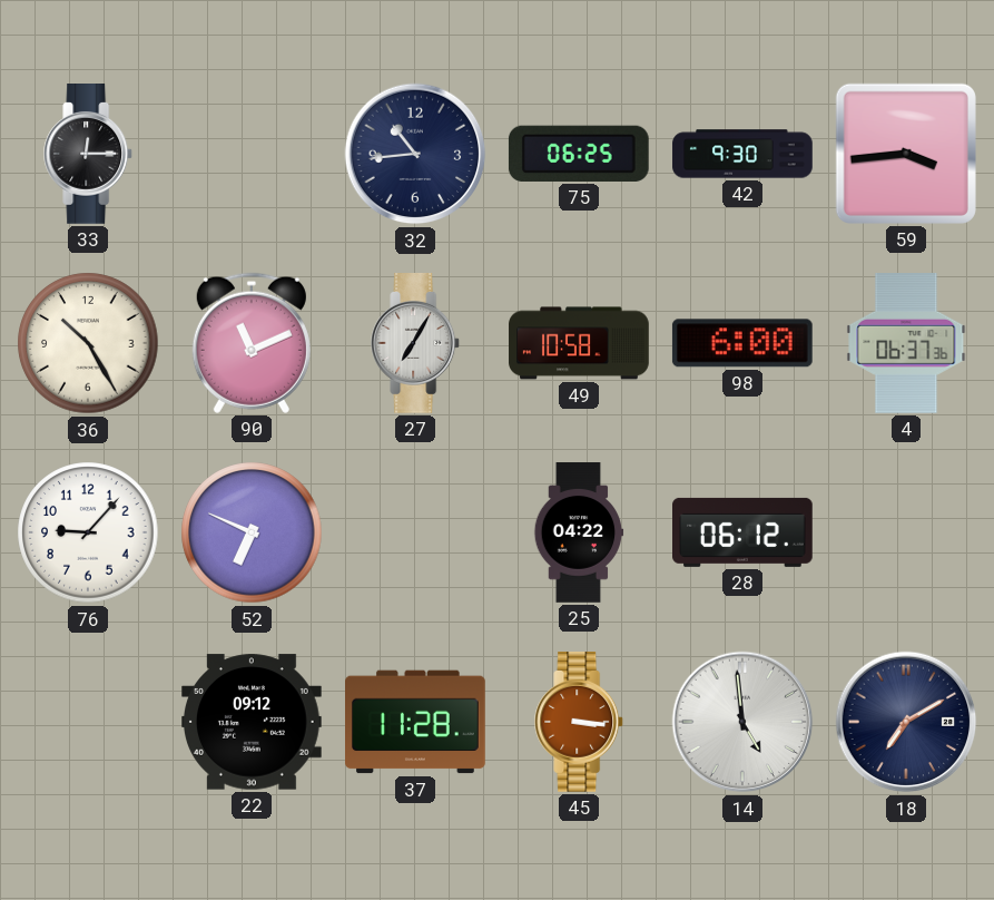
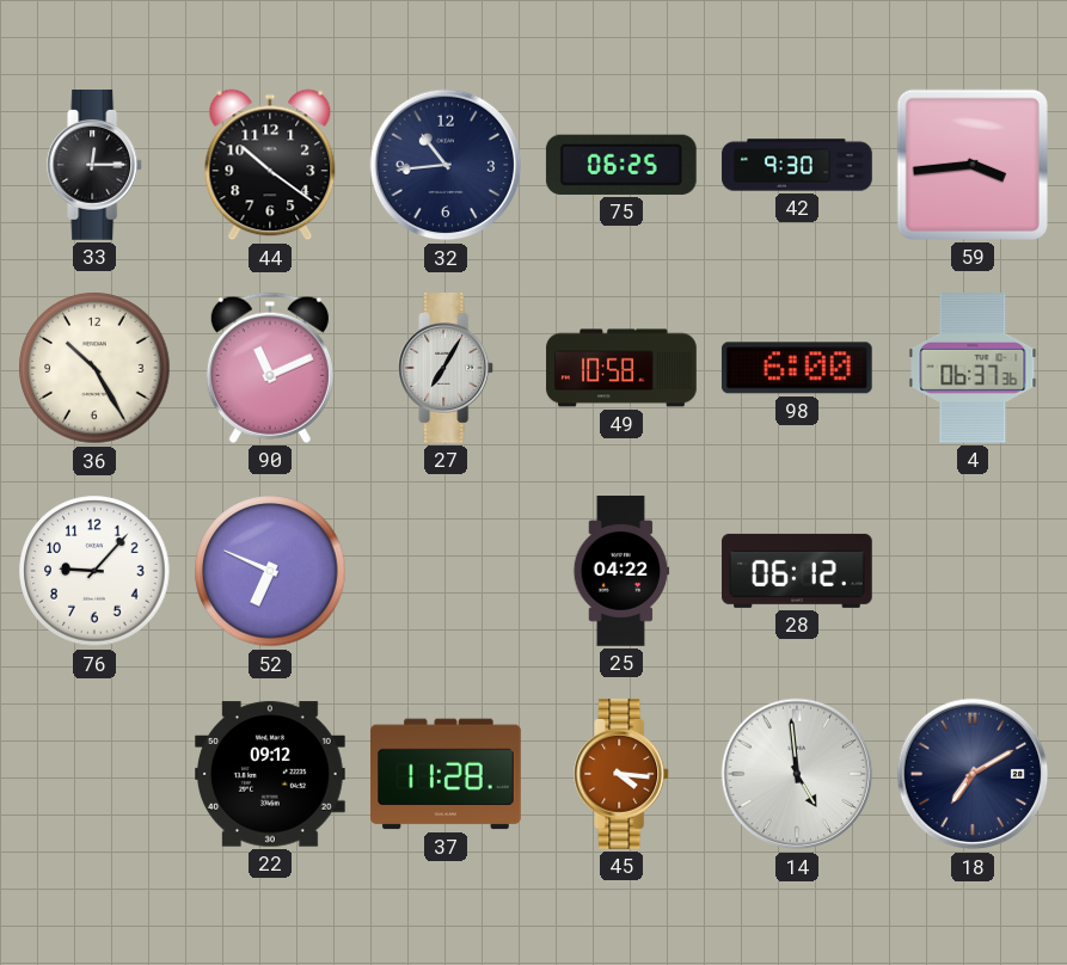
44: none -> 10:21
45: 3:16 -> 4:16
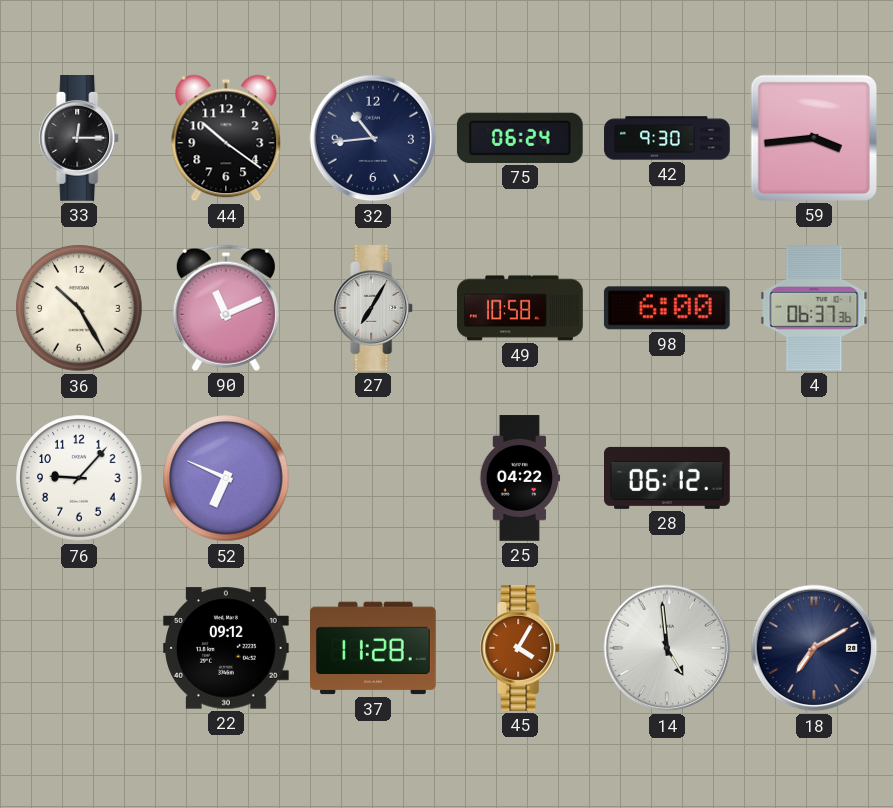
75: 06:25 -> 06:24
45: 4:16 -> 4:05
